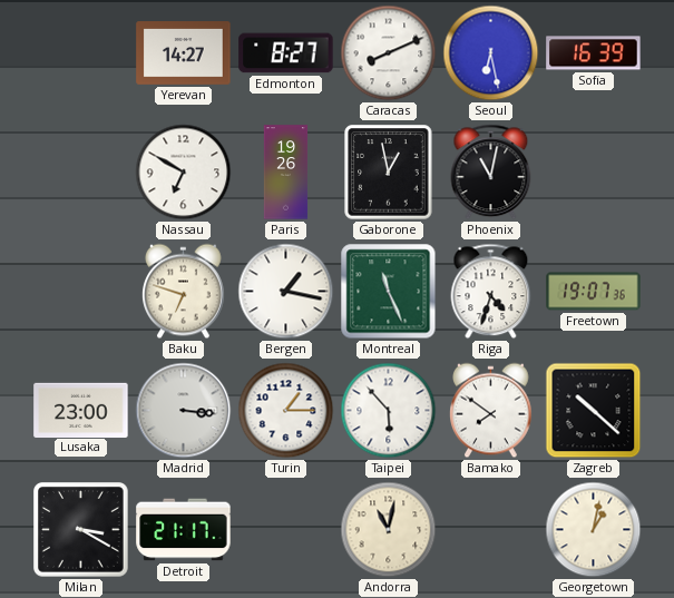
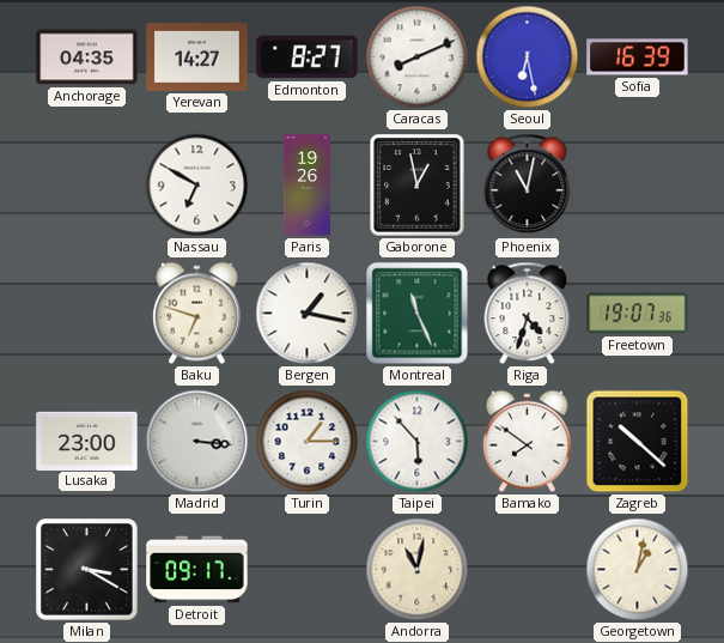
Anchorage: none -> 04:35
Detroit: 21:17 -> 09:17
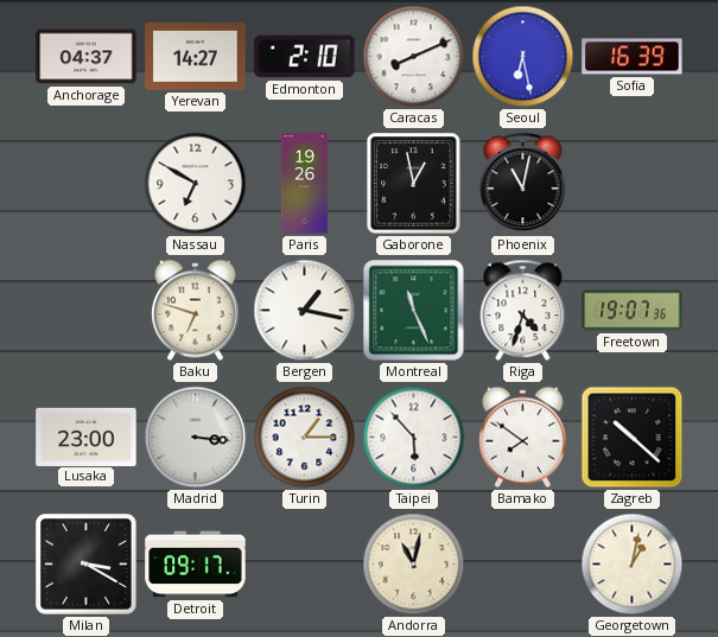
Anchorage: 04:35 -> 04:37
Edmonton: 8:27 -> 2:10
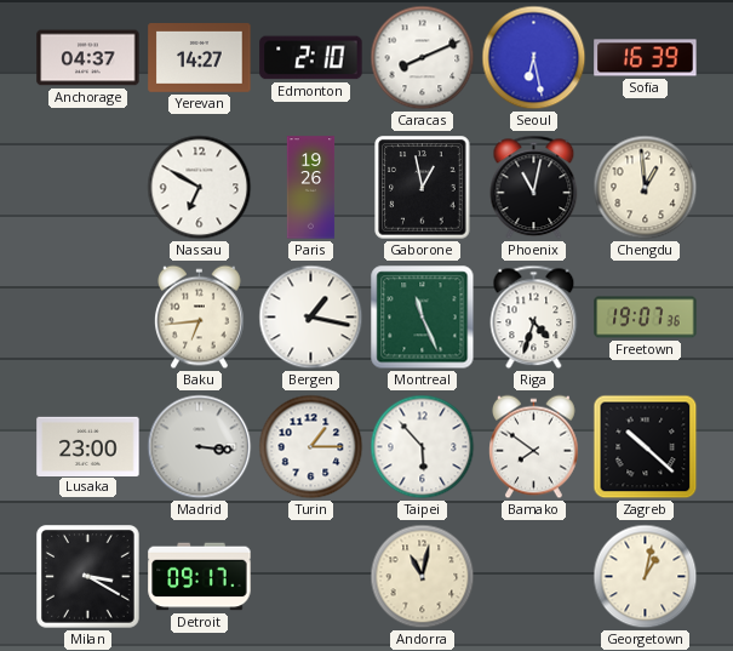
Chengdu: none -> 12:59
Baku: 6:48 -> 6:44
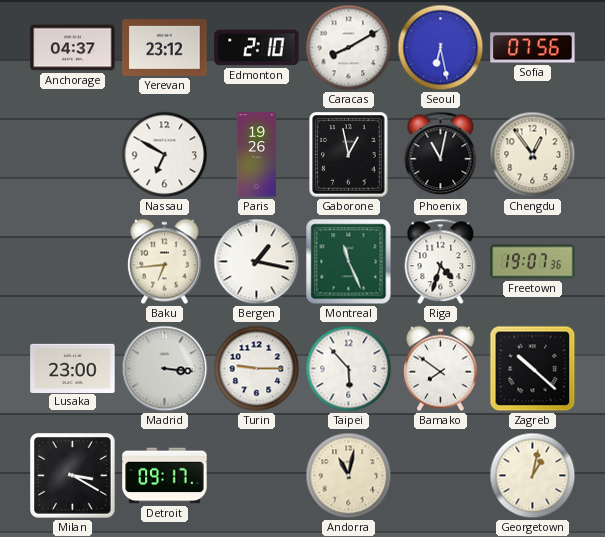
Yerevan: 14:27 -> 23:12
Caracas: 8:11 -> 8:10
Sofia: 16:39 -> 07:56
Chengdu: 12:59 -> 12:54
Turin: 1:15 -> 9:15
